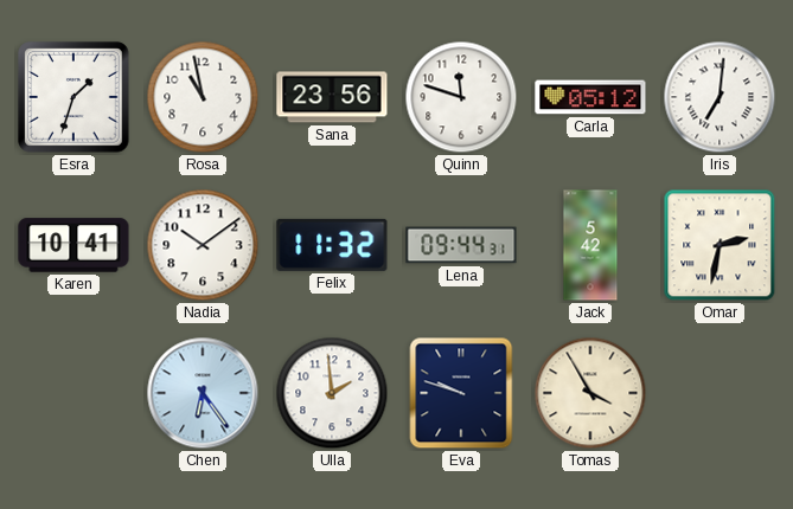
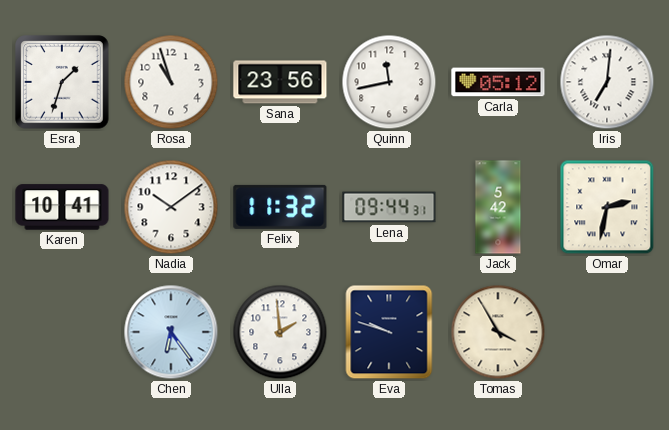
Rosa: 10:58 -> 10:57
Quinn: 11:48 -> 11:43
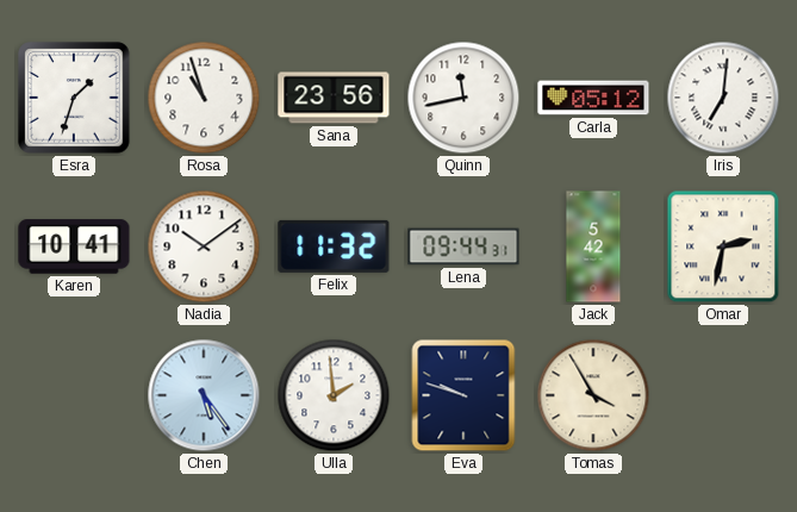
Chen: 6:24 -> 5:24
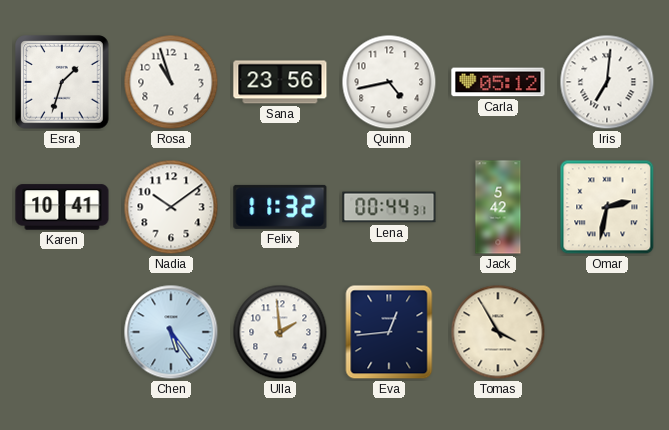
Quinn: 11:43 -> 4:43
Lena: 09:44 -> 00:44
Eva: 9:48 -> 12:44
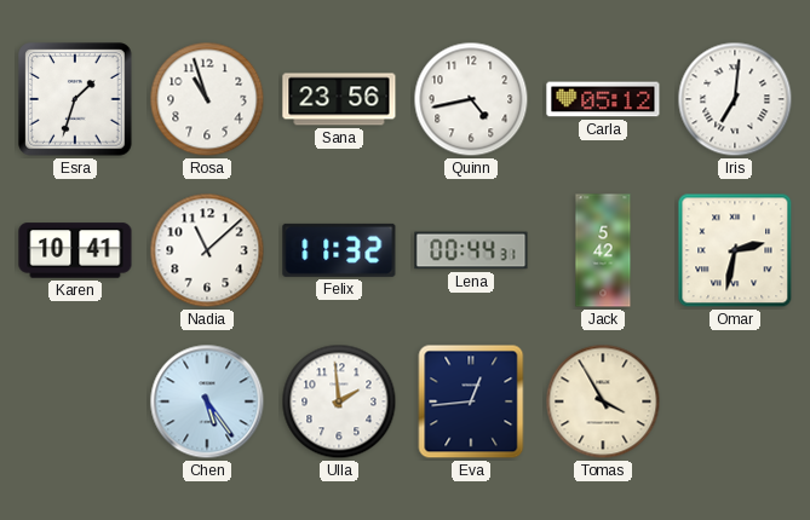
Nadia: 10:09 -> 11:08
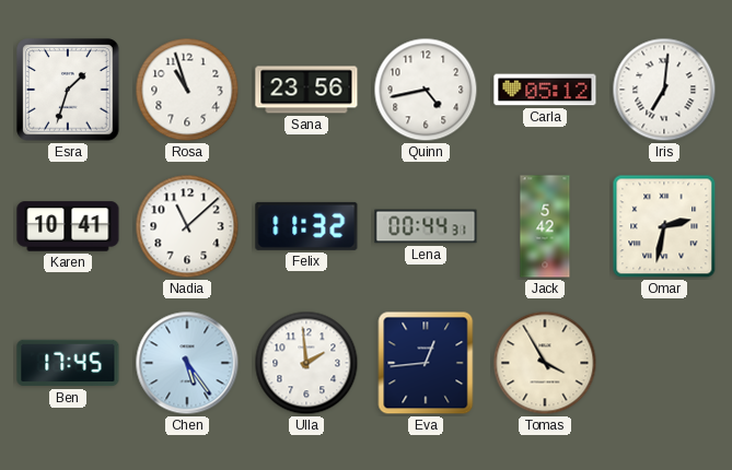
Ben: none -> 17:45
